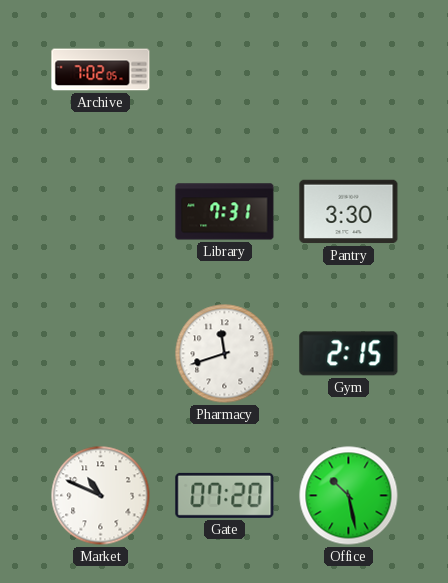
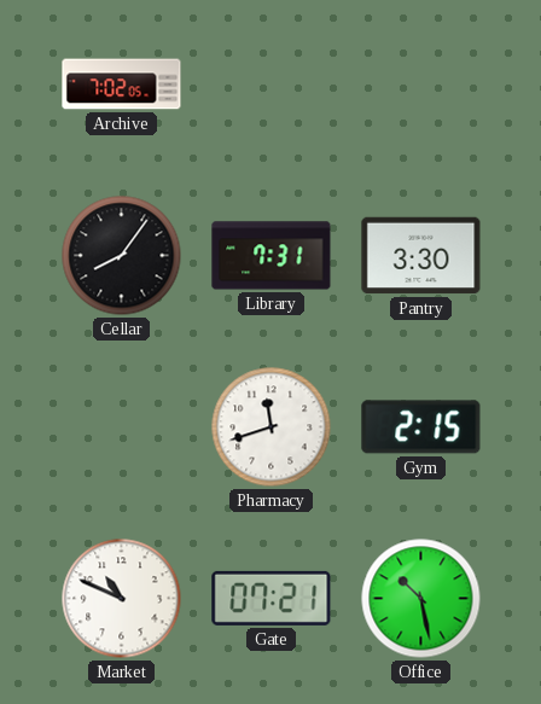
Cellar: none -> 8:06
Gate: 07:20 -> 07:21
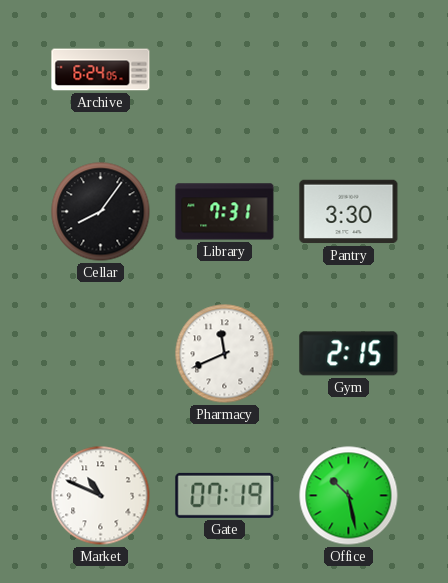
Archive: 7:02 -> 6:24
Pharmacy: 11:42 -> 11:41
Gate: 07:21 -> 07:19
